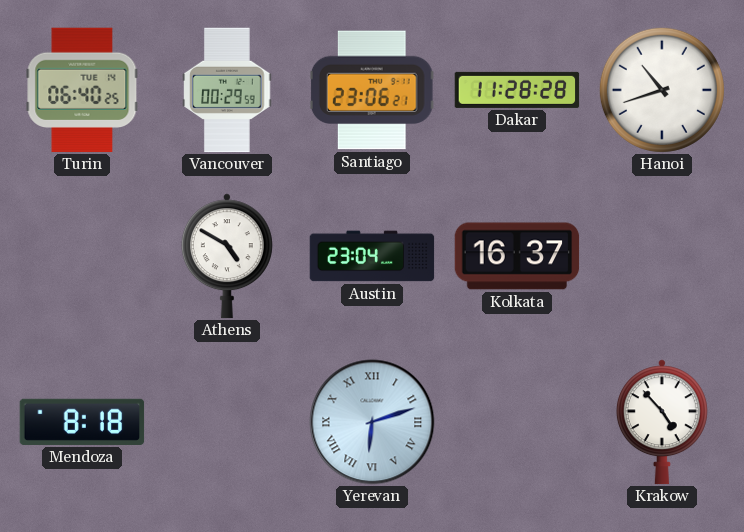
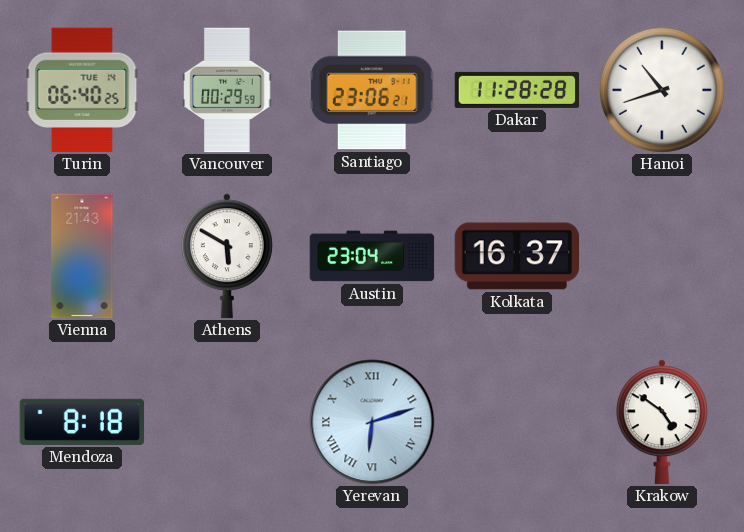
Vienna: none -> 21:43
Athens: 4:50 -> 5:50
Krakow: 4:53 -> 4:51
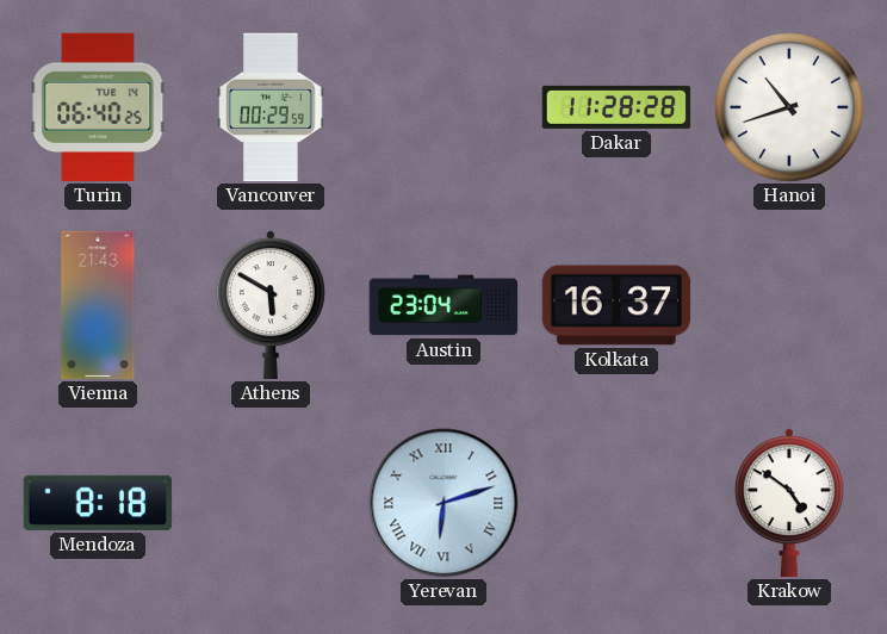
Santiago: 23:06 -> none
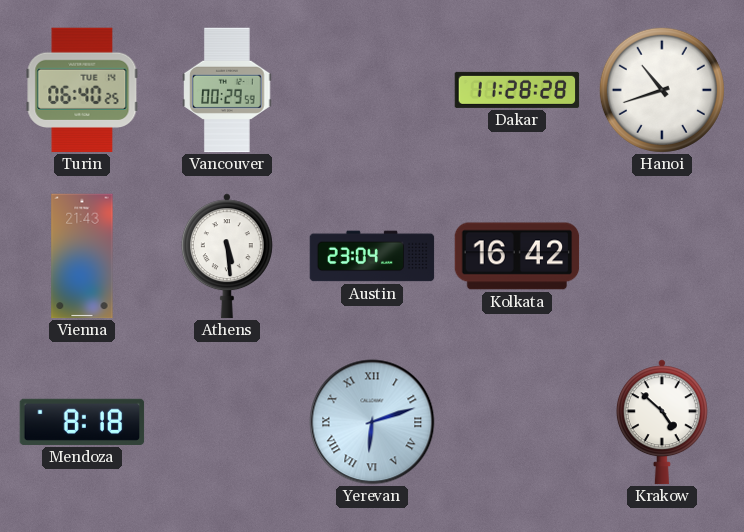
Athens: 5:50 -> 5:29
Kolkata: 16:37 -> 16:42
Krakow: 4:51 -> 4:52
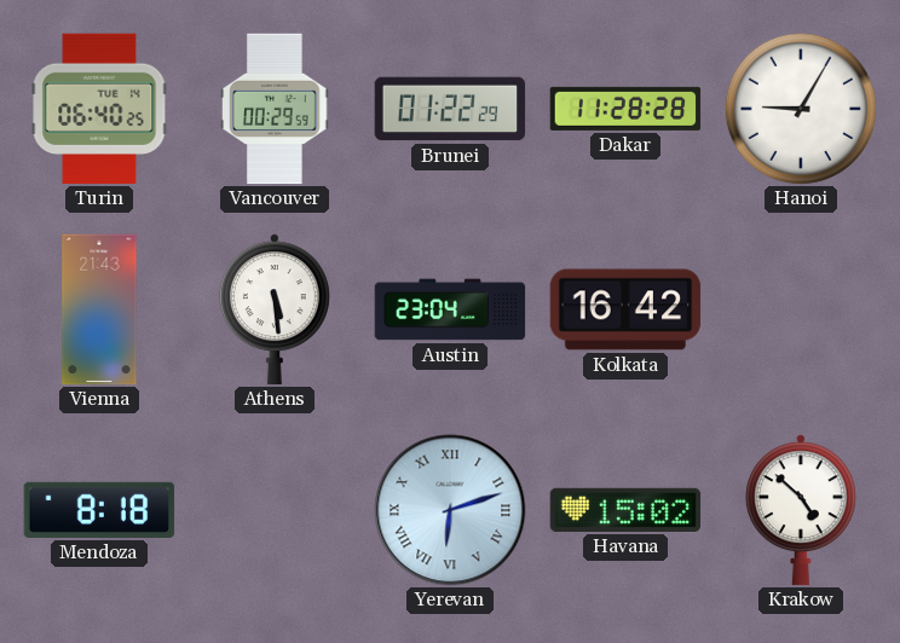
Brunei: none -> 01:22
Hanoi: 10:42 -> 9:05
Havana: none -> 15:02
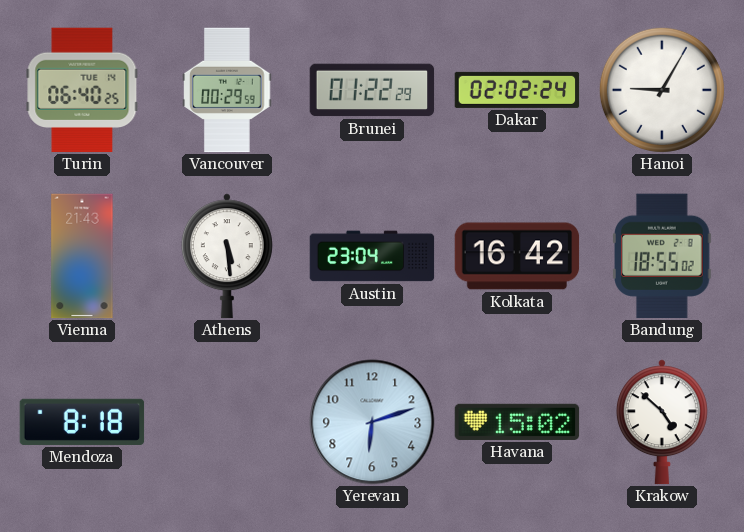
Dakar: 11:28 -> 02:02
Bandung: none -> 18:55
Yerevan numerals: Roman -> Arabic
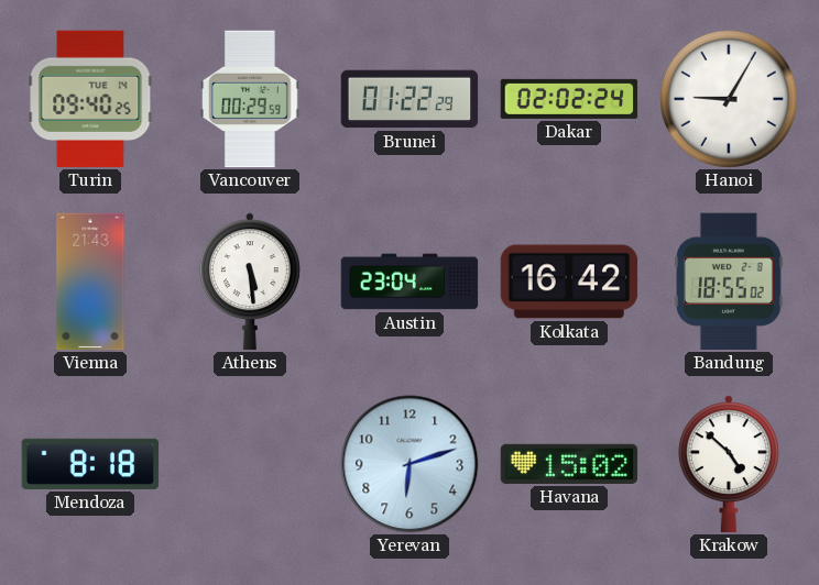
Turin: 06:40 -> 09:40
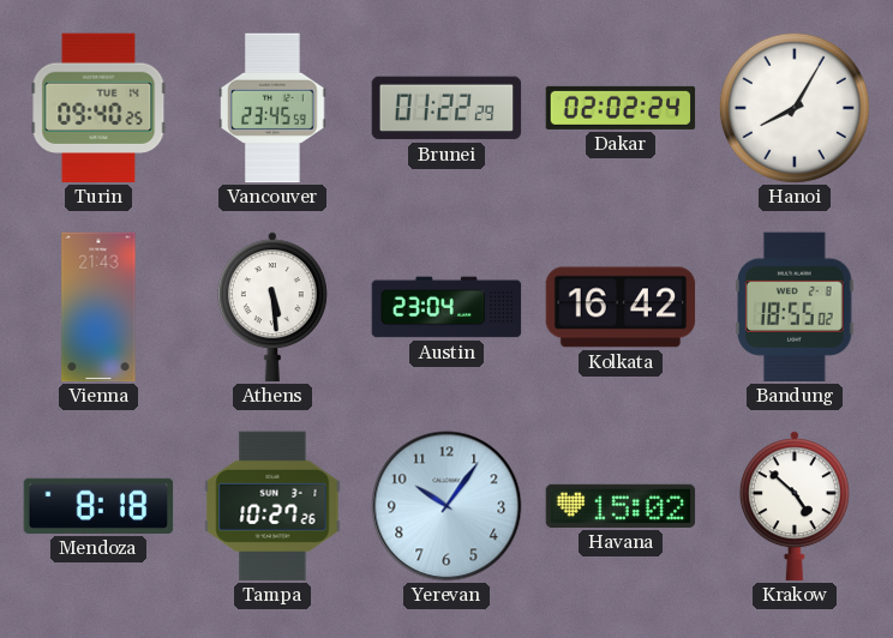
Vancouver: 00:29 -> 23:45
Hanoi: 9:05 -> 8:05
Tampa: none -> 10:27
Yerevan: 6:12 -> 10:06
